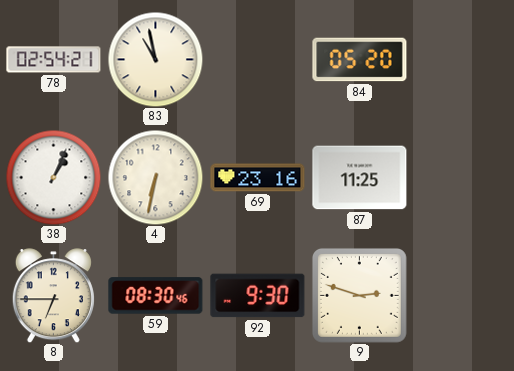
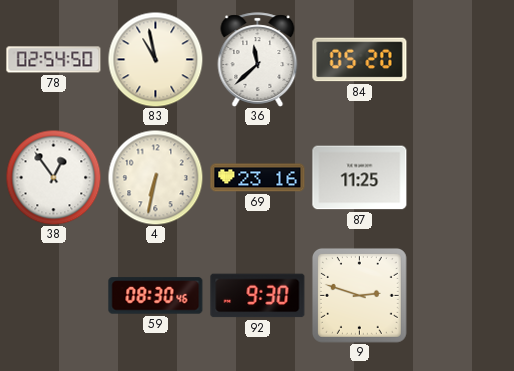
78: 02:54:21 -> 02:54:50
36: none -> 11:38
38: 1:04 -> 12:54
8: 6:45 -> none
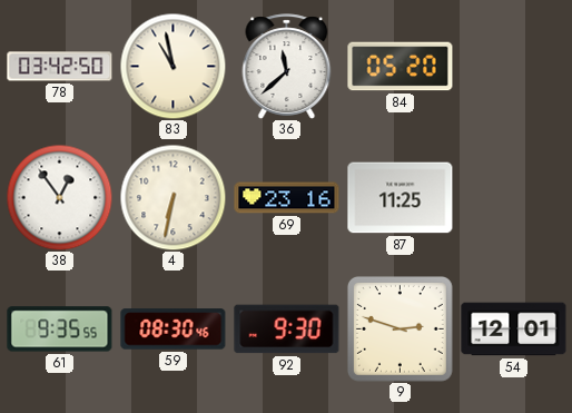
78: 02:54 -> 03:42
61: none -> 9:35
54: none -> 12:01
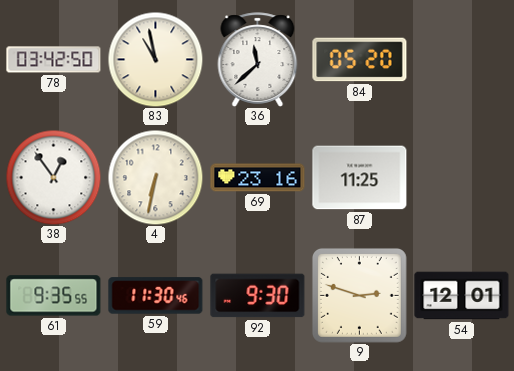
59: 08:30 -> 11:30
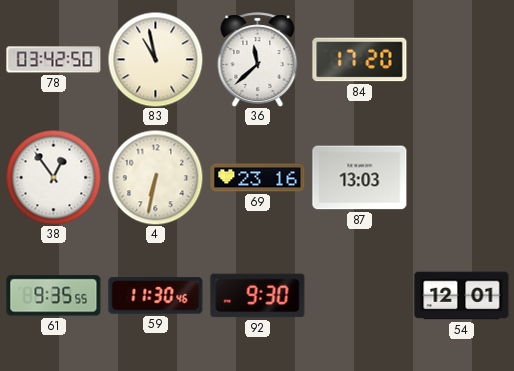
84: 05:20 -> 17:20
87: 11:25 -> 13:03
9: 2:48 -> none
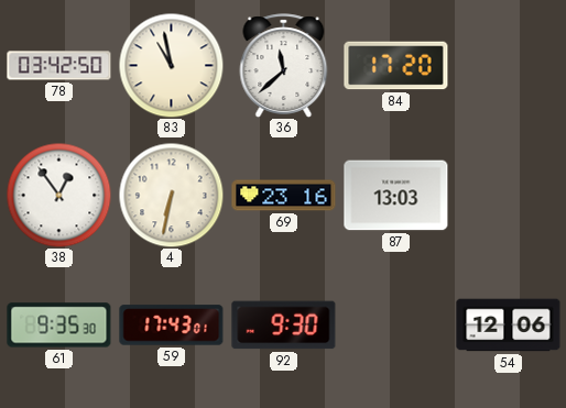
61: 9:35:55 -> 9:35:30
59: 11:30 -> 17:43
54: 12:01 -> 12:06
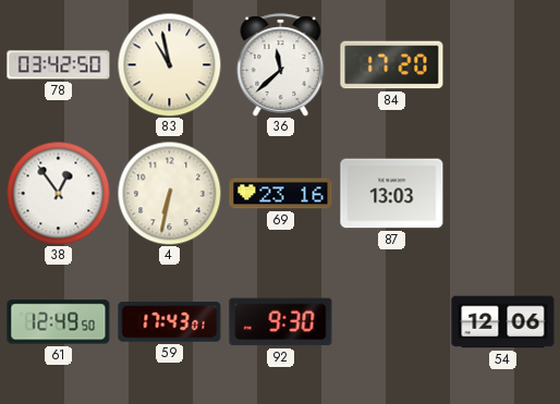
61: 9:35 -> 12:49
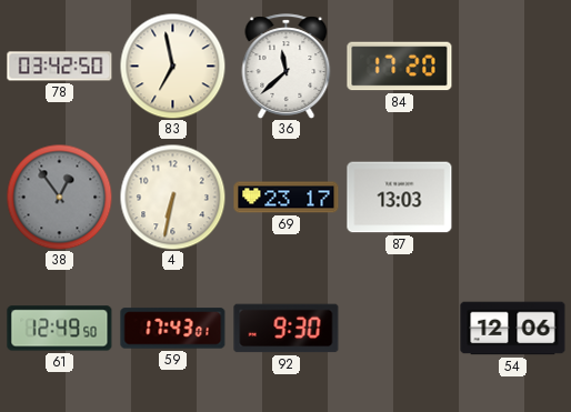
83: 10:58 -> 6:58
38 dial: white -> grey
69: 23:16 -> 23:17
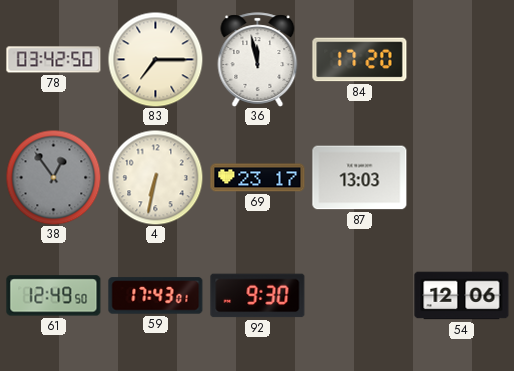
83: 6:58 -> 7:15
36: 11:38 -> 11:58
